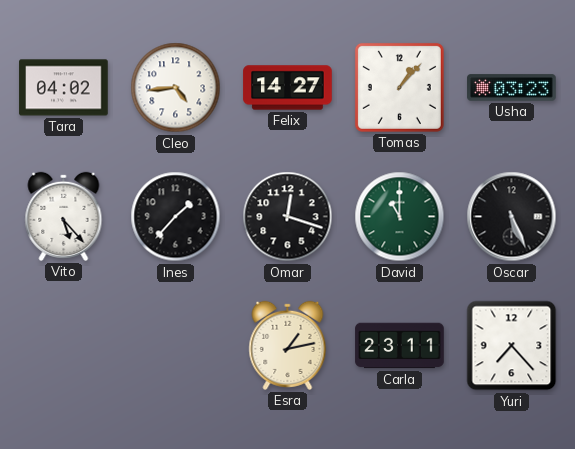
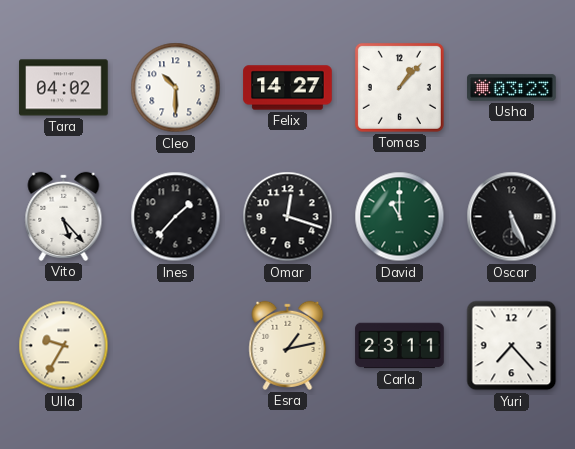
Cleo: 4:44 -> 10:30
Ulla: none -> 9:35
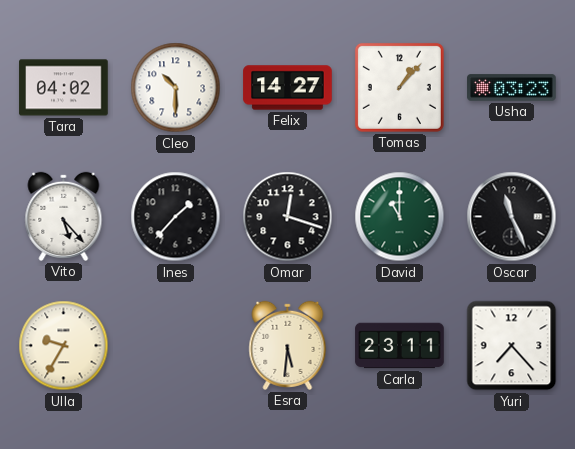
Oscar: 5:26 -> 11:26
Esra: 1:13 -> 5:31
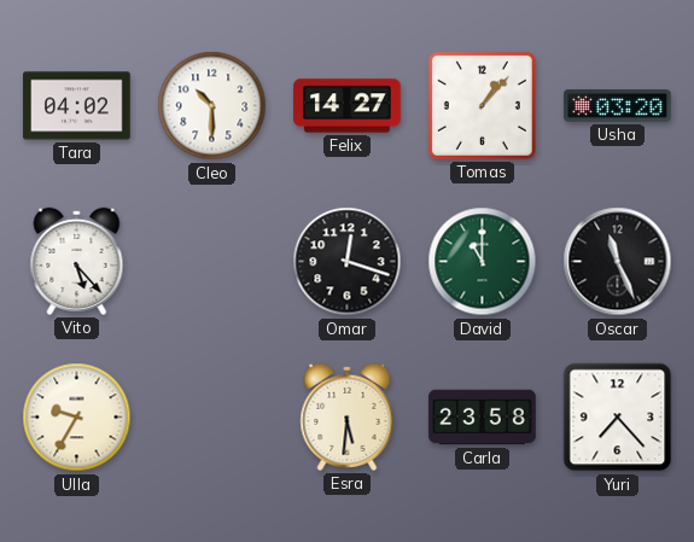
Usha: 03:23 -> 03:20
Ines: 1:37 -> none
Carla: 23:11 -> 23:58
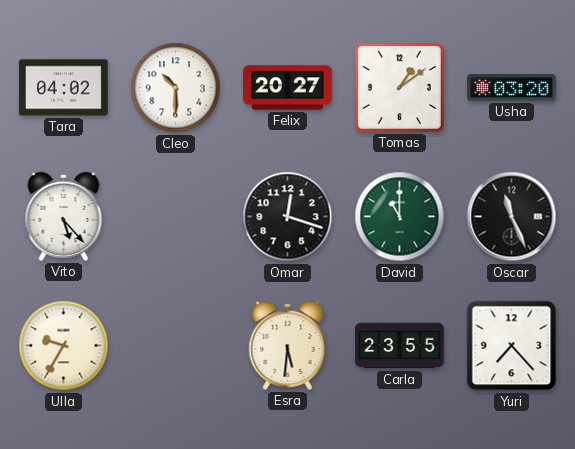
Felix: 14:27 -> 20:27
Tomas: 1:07 -> 1:09
Carla: 23:58 -> 23:55
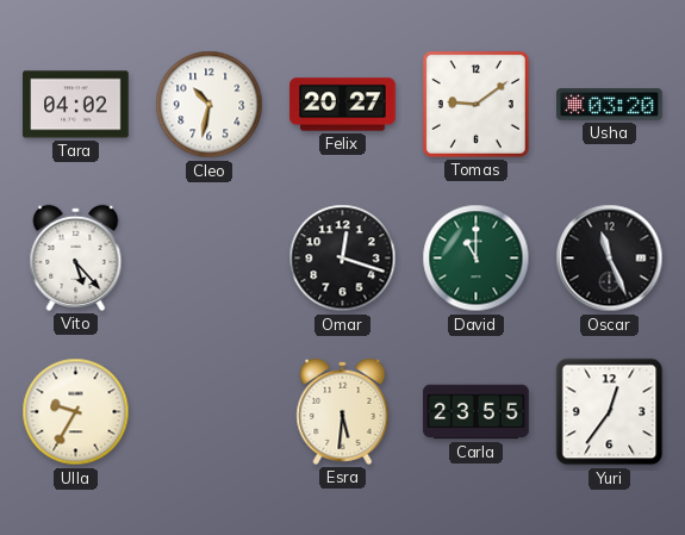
Cleo: 10:30 -> 10:32
Tomas: 1:09 -> 9:09
Yuri: 7:23 -> 12:36
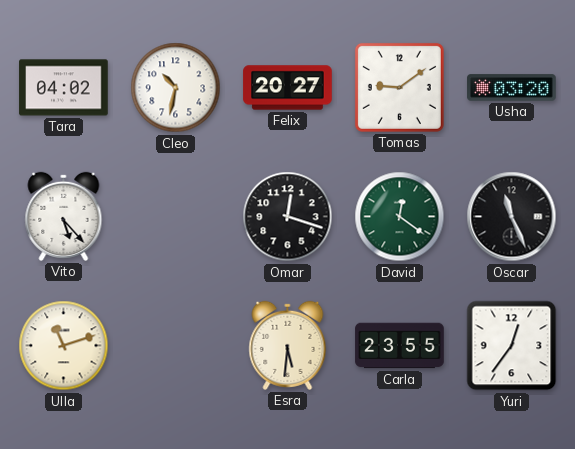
David: 11:00 -> 12:21
Ulla: 9:35 -> 11:12
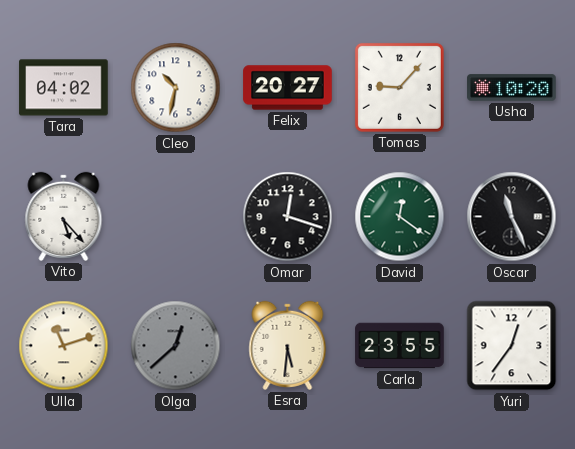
Tomas: 9:09 -> 9:07
Usha: 03:20 -> 10:20
Olga: none -> 12:38
